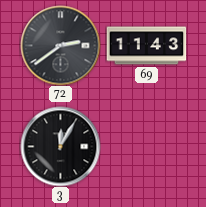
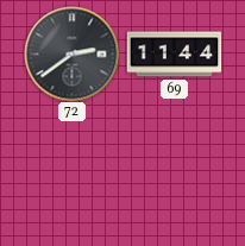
69: 11:43 -> 11:44
3: 12:05 -> none
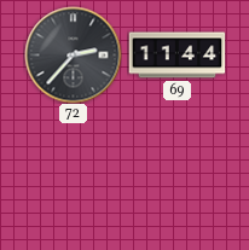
72: 2:39 -> 2:37
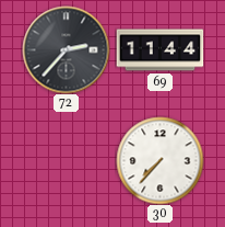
30: none -> 7:37
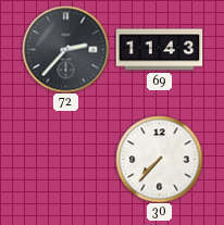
69: 11:44 -> 11:43
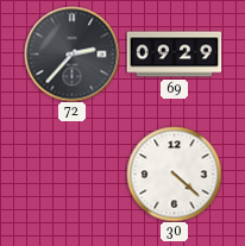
69: 11:43 -> 09:29
30: 7:37 -> 4:22
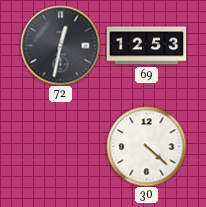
72: 2:37 -> 12:32
69: 09:29 -> 12:53
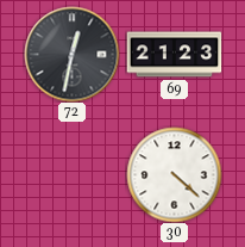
69: 12:53 -> 21:23
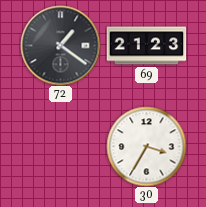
72: 12:32 -> 1:21
30: 4:22 -> 3:35
